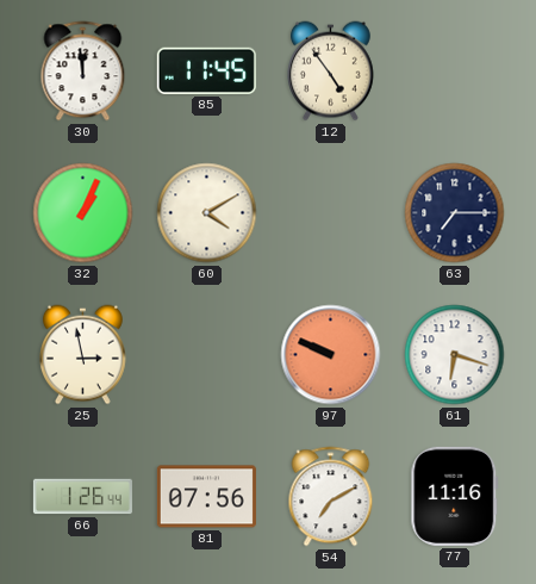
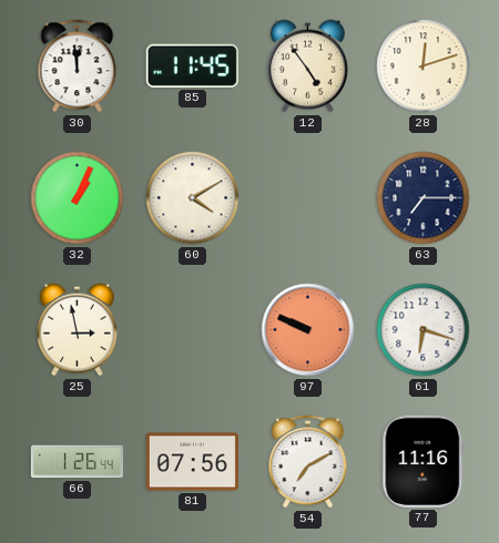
28: none -> 12:12
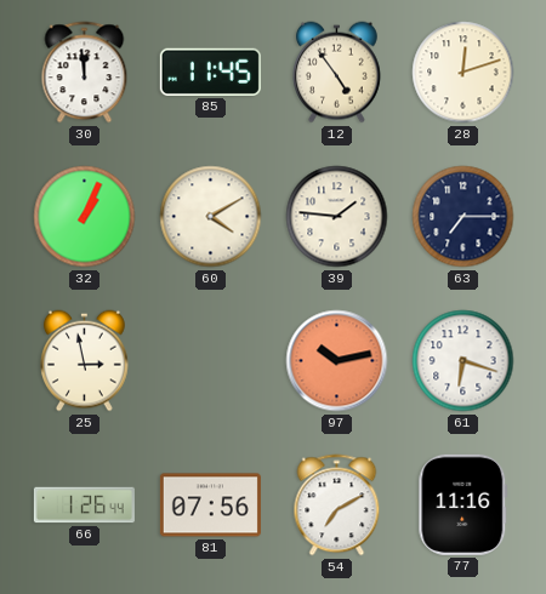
39: none -> 1:46
97: 9:49 -> 10:13
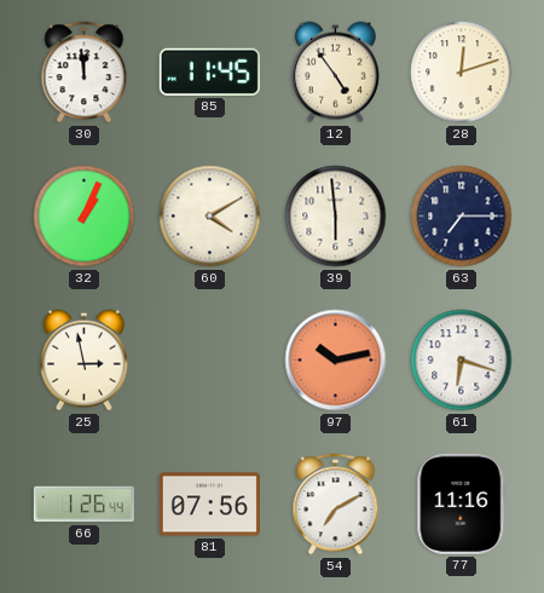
39: 1:46 -> 5:59
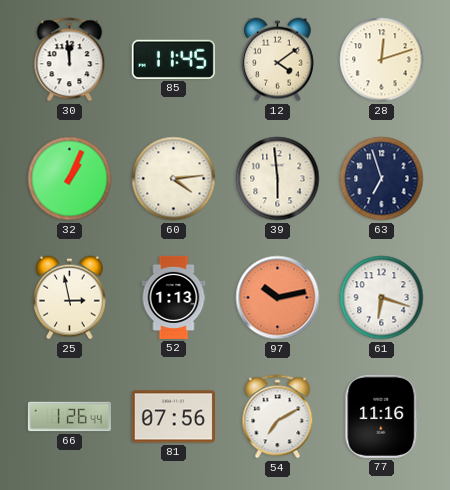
12: 4:54 -> 4:09
60: 4:10 -> 4:14
63: 7:15 -> 6:57
52: none -> 1:13
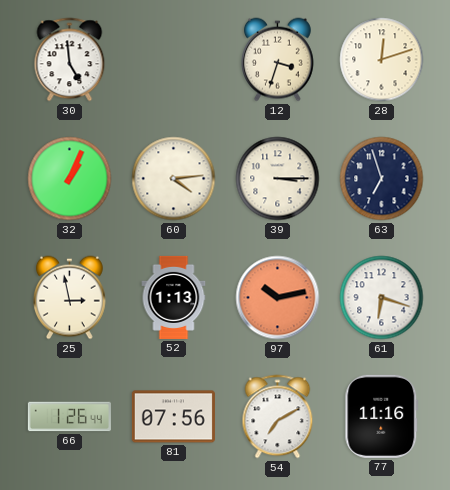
30: 11:59 -> 4:59
85: 11:45 -> none
12: 4:09 -> 3:33
39: 5:59 -> 3:15
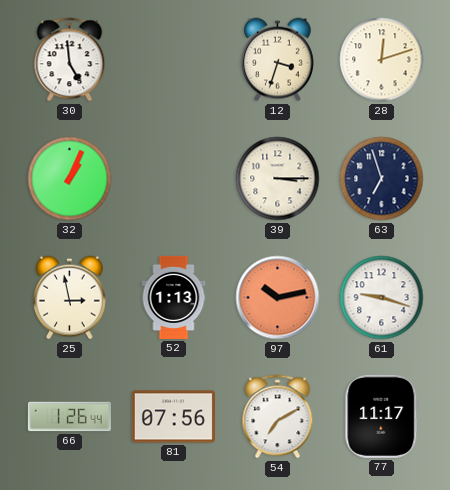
60: 4:14 -> none
61: 6:18 -> 9:18
77: 11:16 -> 11:17
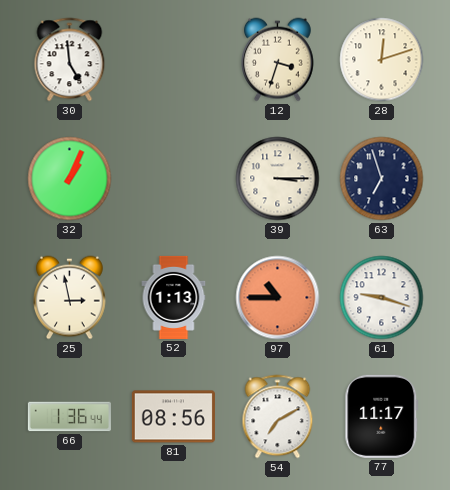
97: 10:13 -> 10:45
66: 1:26 -> 1:36
81: 07:56 -> 08:56
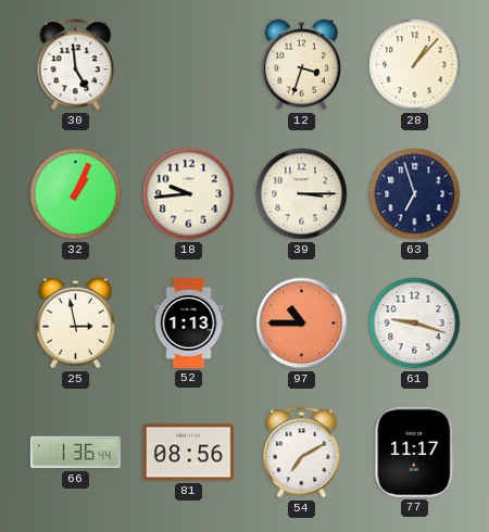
28: 12:12 -> 1:07
18: none -> 9:44
